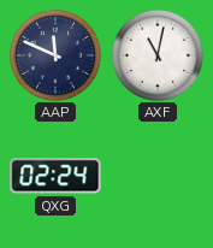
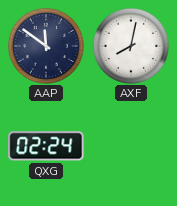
AAP: 11:49 -> 11:51
AXF: 11:02 -> 8:02
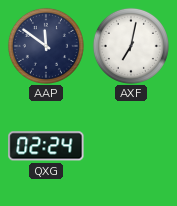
AXF: 8:02 -> 7:02
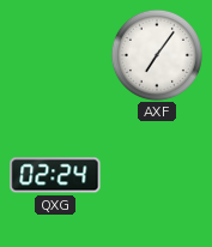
AAP: 11:51 -> none
AXF: 7:02 -> 7:06
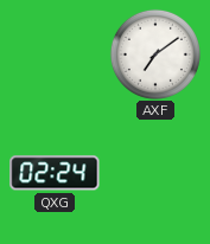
AXF: 7:06 -> 7:09
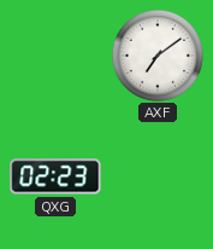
QXG: 02:24 -> 02:23
